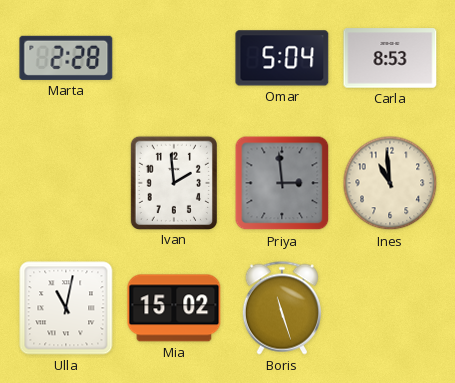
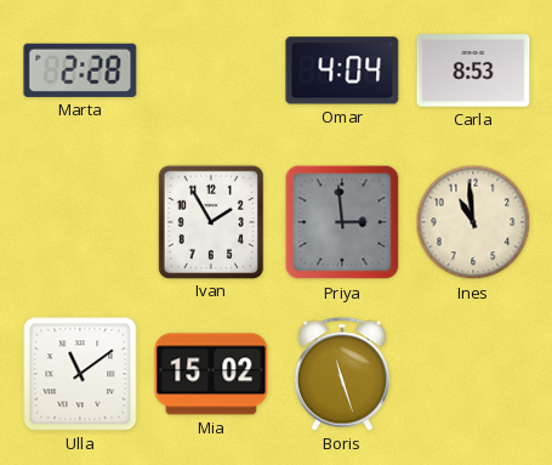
Omar: 5:04 -> 4:04
Ivan: 1:59 -> 1:55
Ulla: 11:02 -> 11:09
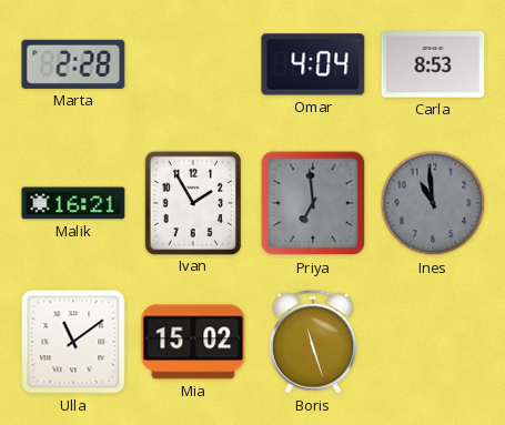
Malik: none -> 16:21
Priya: 2:59 -> 6:59
Ines dial: cream -> grey
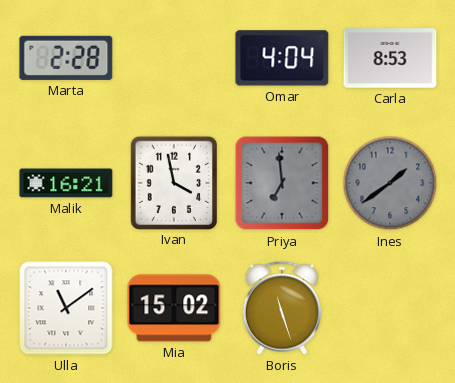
Ivan: 1:55 -> 3:58
Ines: 10:59 -> 1:39
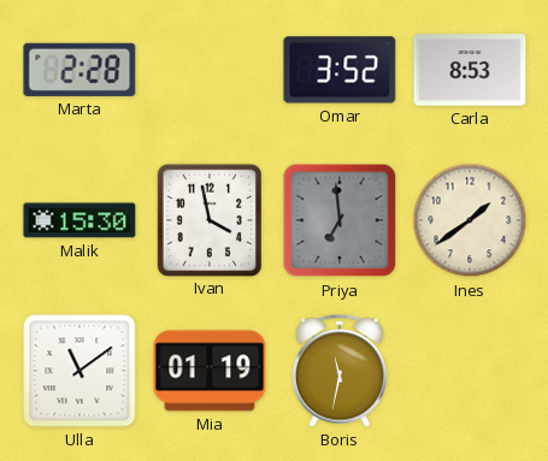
Omar: 4:04 -> 3:52
Malik: 16:21 -> 15:30
Ines dial: grey -> cream
Mia: 15:02 -> 01:19
Boris: 11:27 -> 11:32
